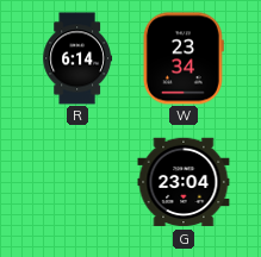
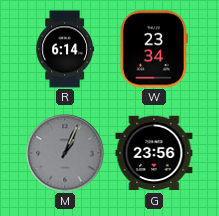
M: none -> 1:04
G: 23:04 -> 23:56
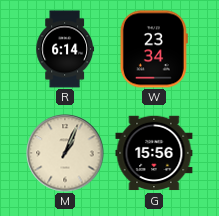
M dial: grey -> cream
G: 23:56 -> 15:56
